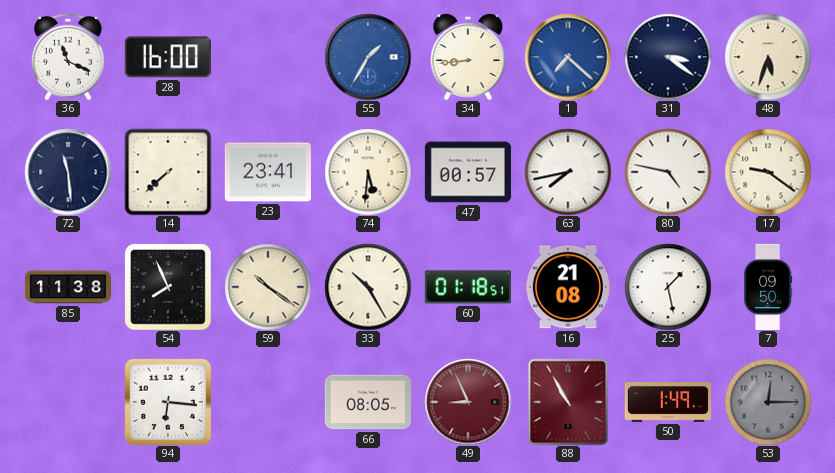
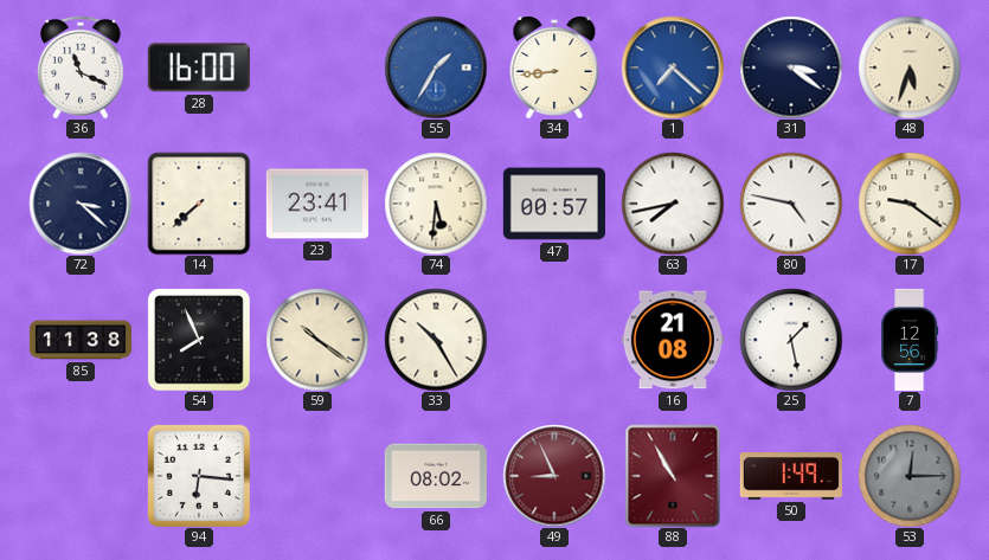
72: 11:29 -> 3:22
60: 01:18 -> none
7: 09:50 -> 12:56
66: 08:05 -> 08:02
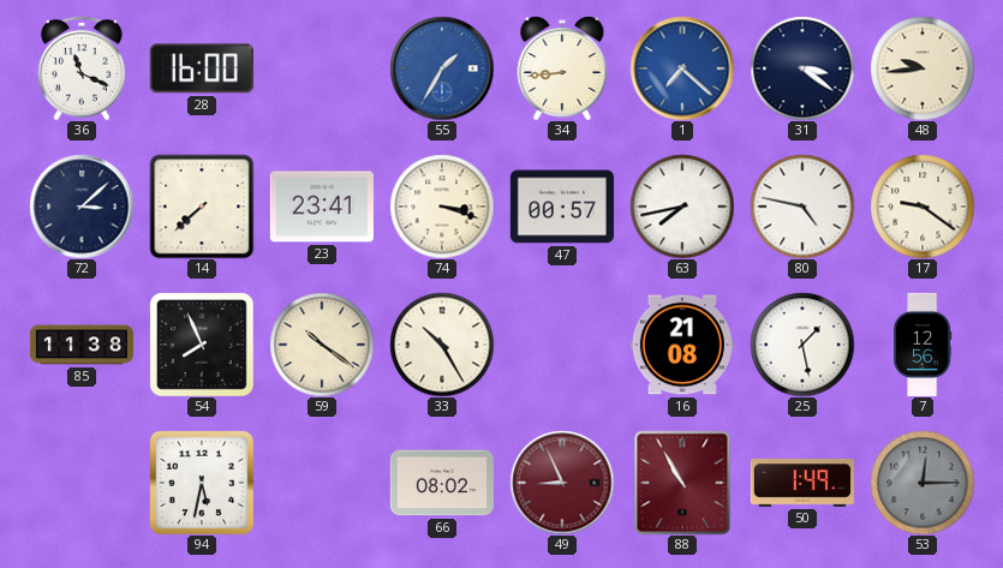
48: 5:33 -> 9:44
72: 3:22 -> 3:08
74: 5:31 -> 3:18
94: 6:16 -> 5:32
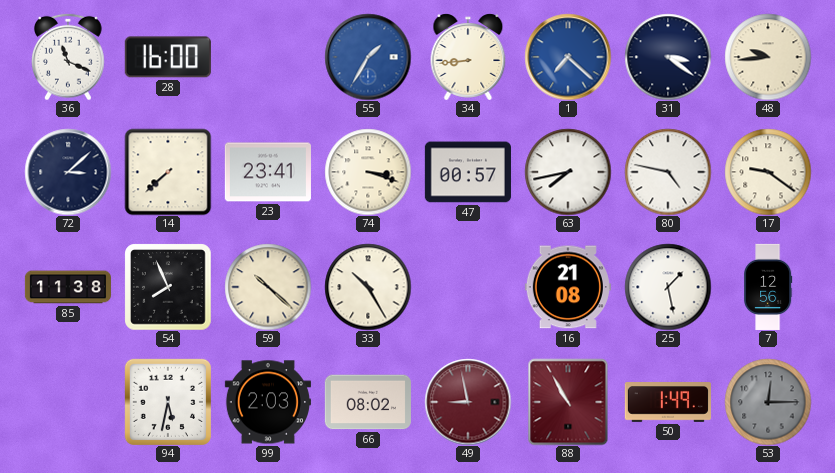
59: 10:21 -> 10:22
99: none -> 2:03
49: 8:56 -> 8:58
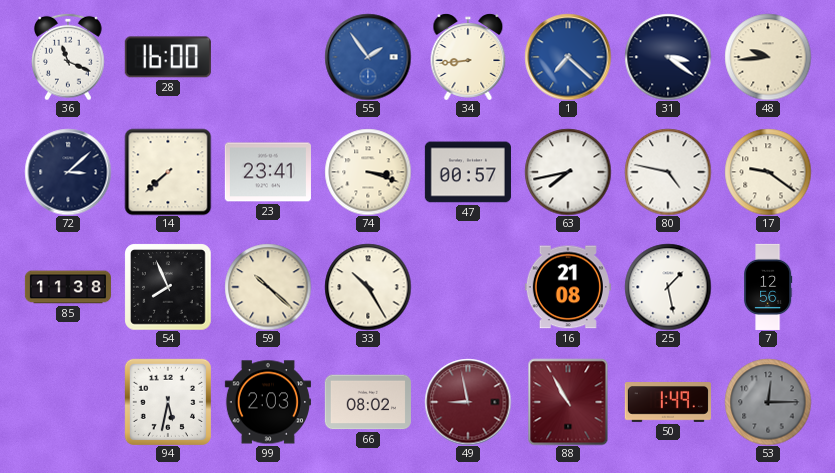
55: 1:35 -> 1:54
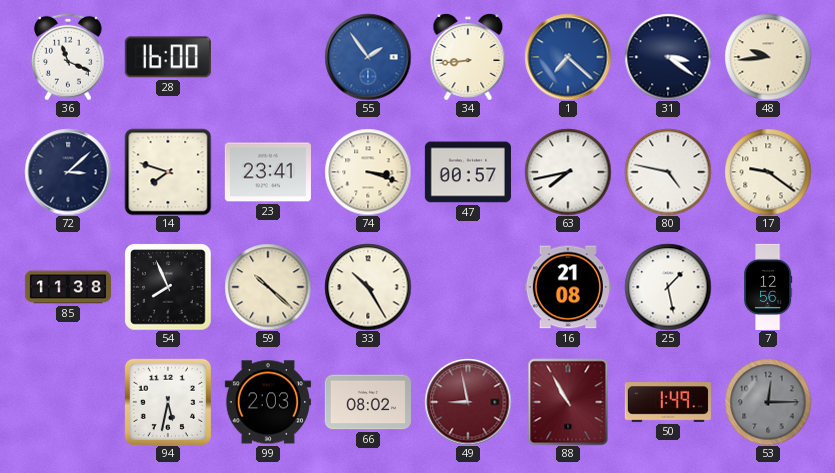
14: 7:38 -> 7:48
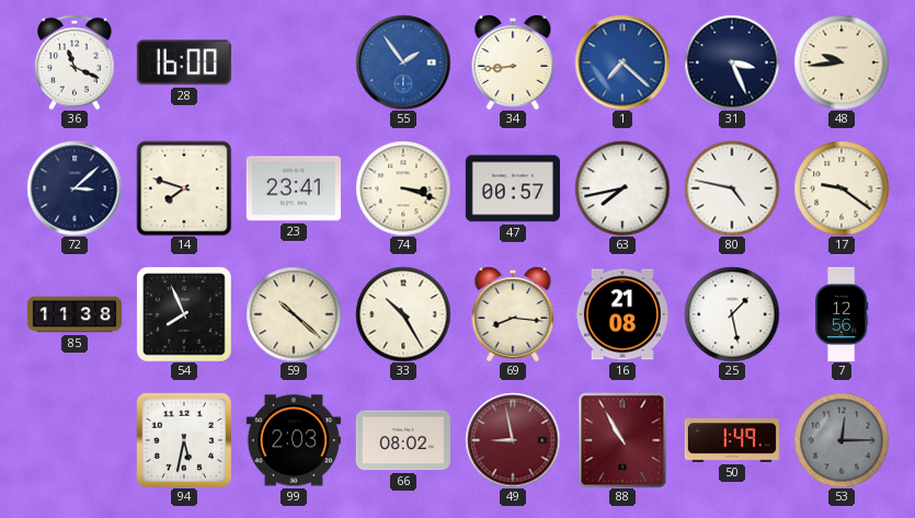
31: 3:21 -> 3:26
69: none -> 8:16
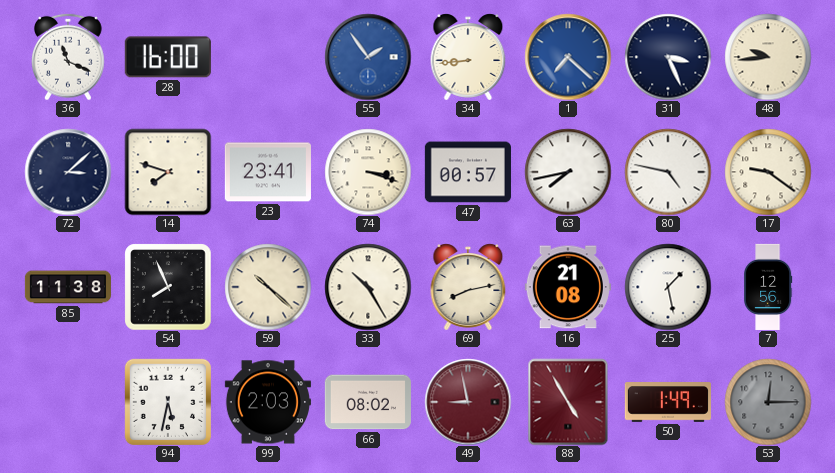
69: 8:16 -> 8:13
88: 10:55 -> 4:55
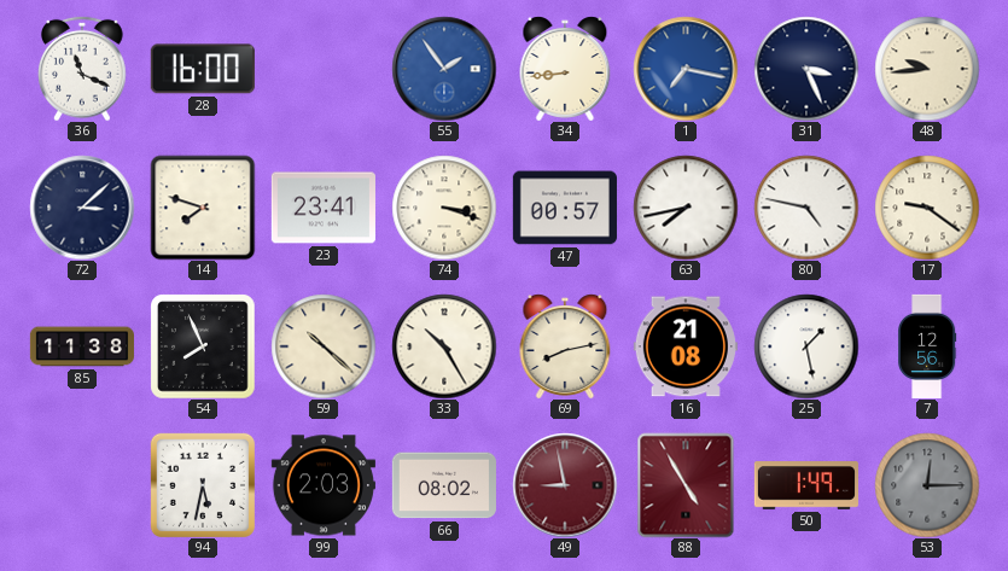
1: 7:22 -> 7:17
